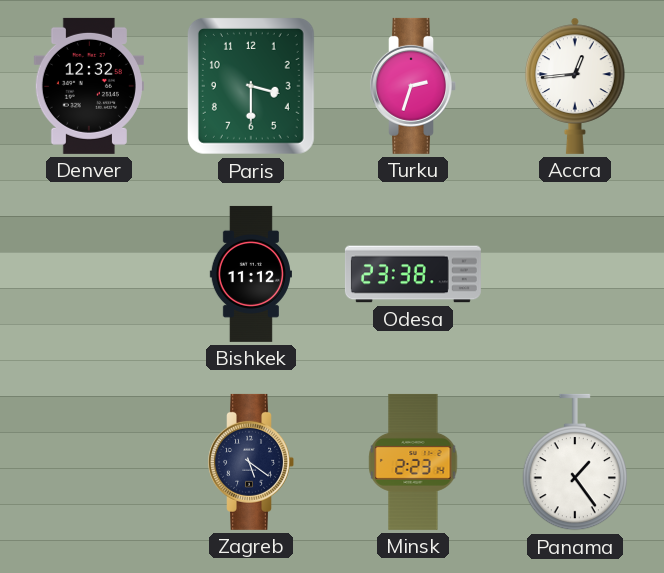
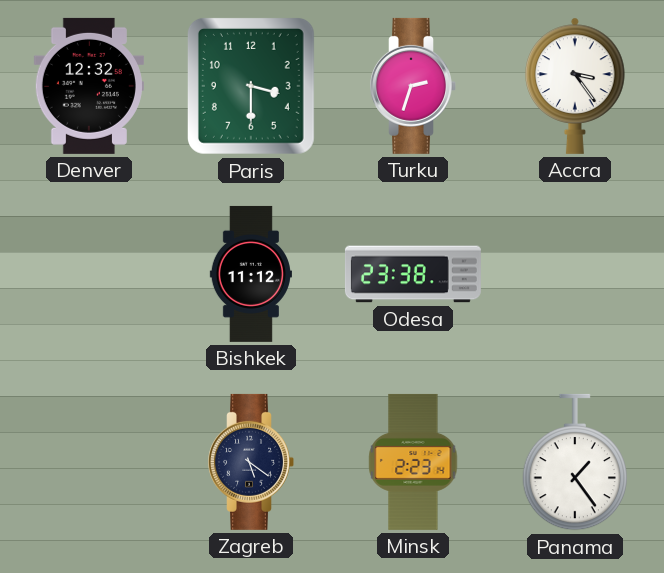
Accra: 12:44 -> 3:24
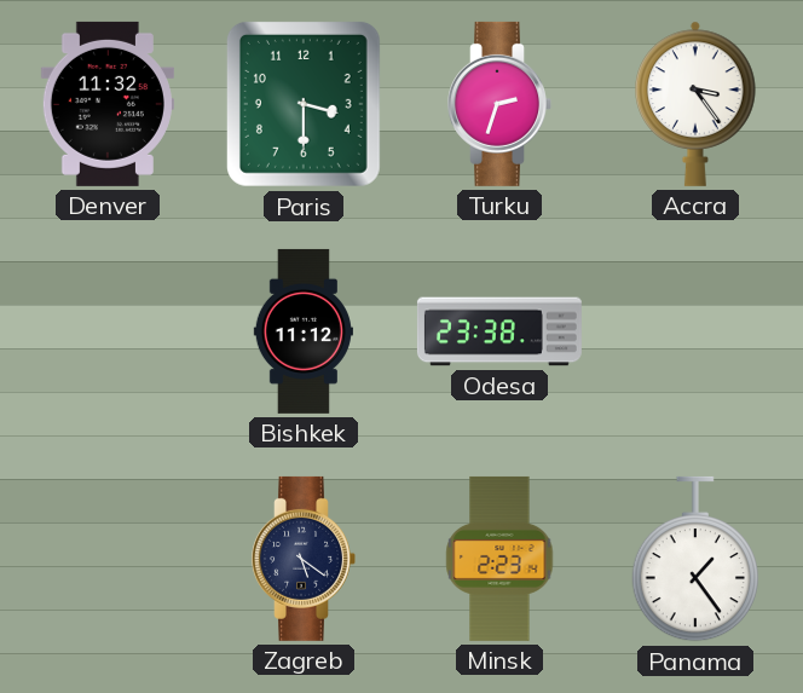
Denver: 12:32 -> 11:32
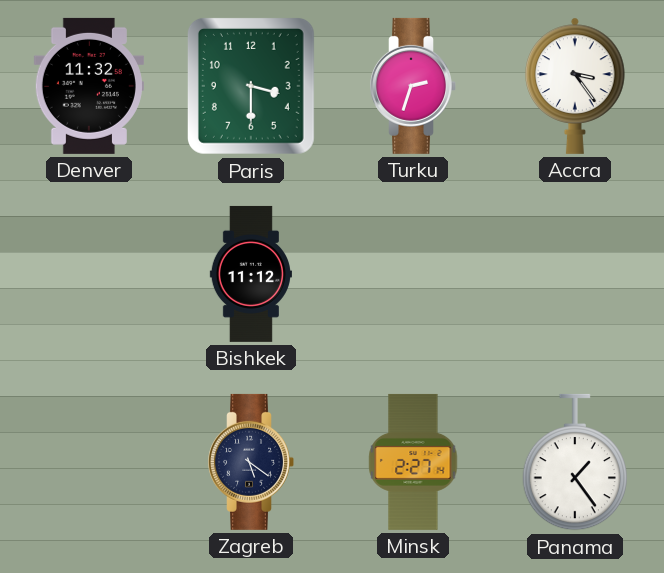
Odesa: 23:38 -> none
Minsk: 2:23 -> 2:27
